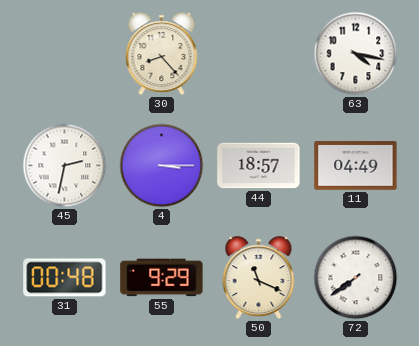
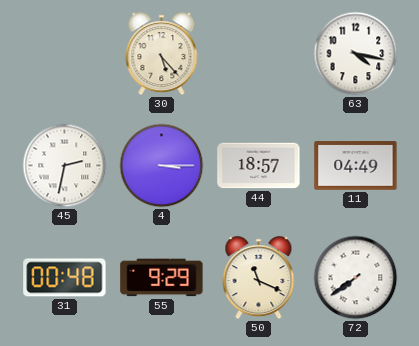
30: 8:23 -> 5:23
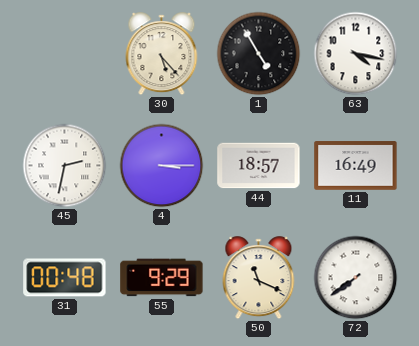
1: none -> 4:55
11: 04:49 -> 16:49
